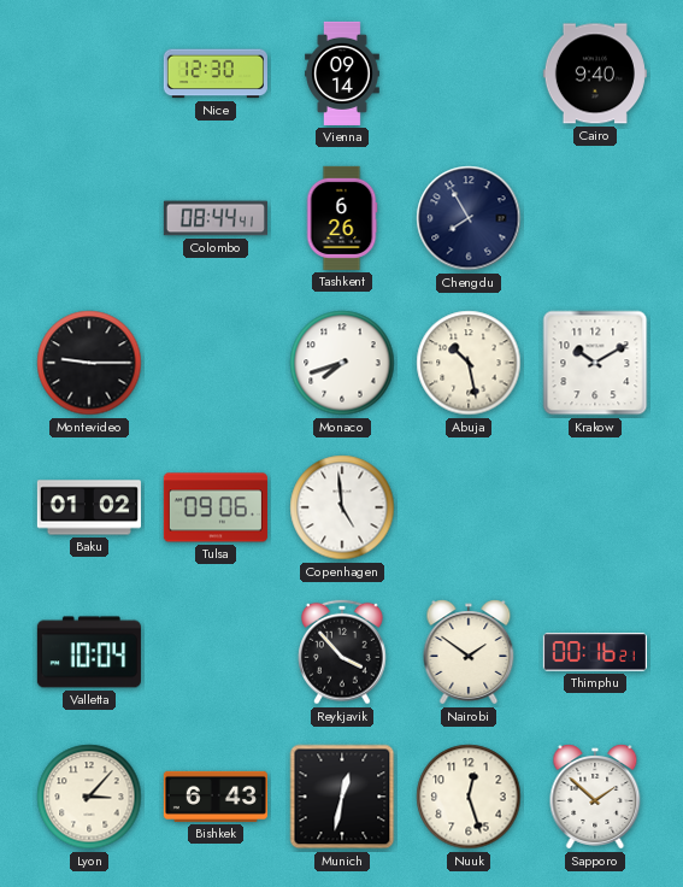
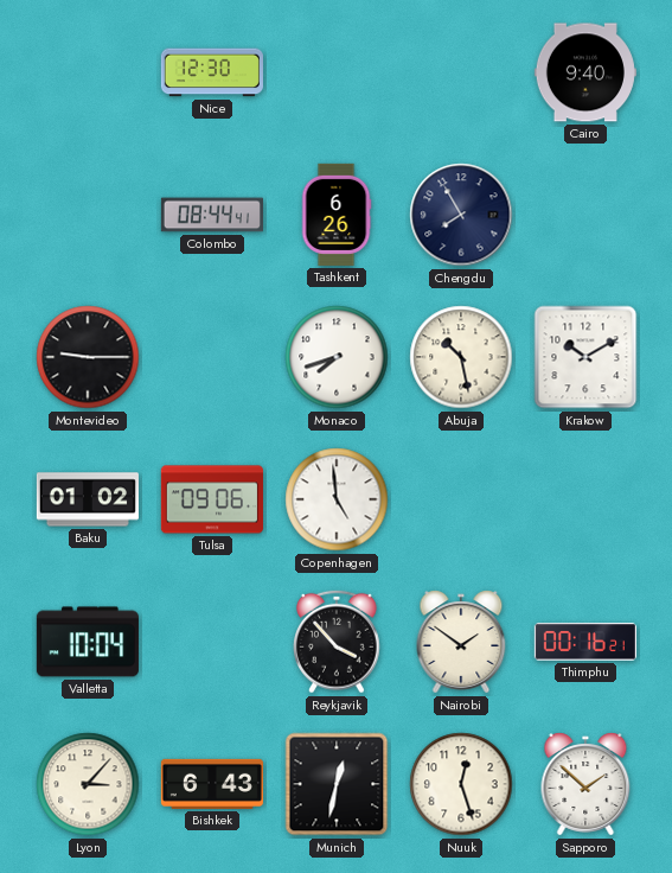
Vienna: 09:14 -> none
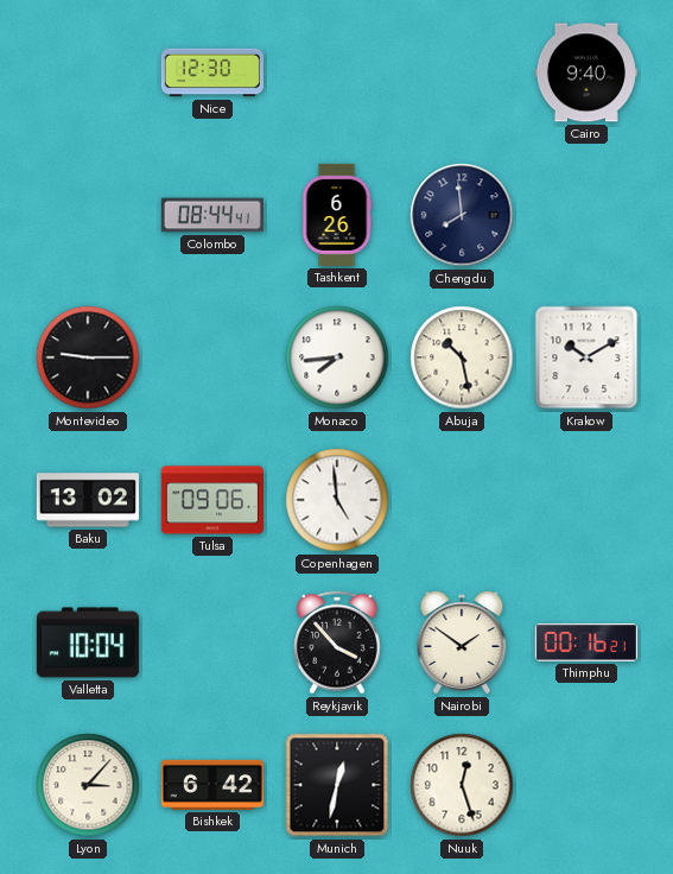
Chengdu: 7:55 -> 7:59
Monaco: 7:42 -> 7:44
Baku: 01:02 -> 13:02
Bishkek: 6:43 -> 6:42
Sapporo: 1:52 -> none
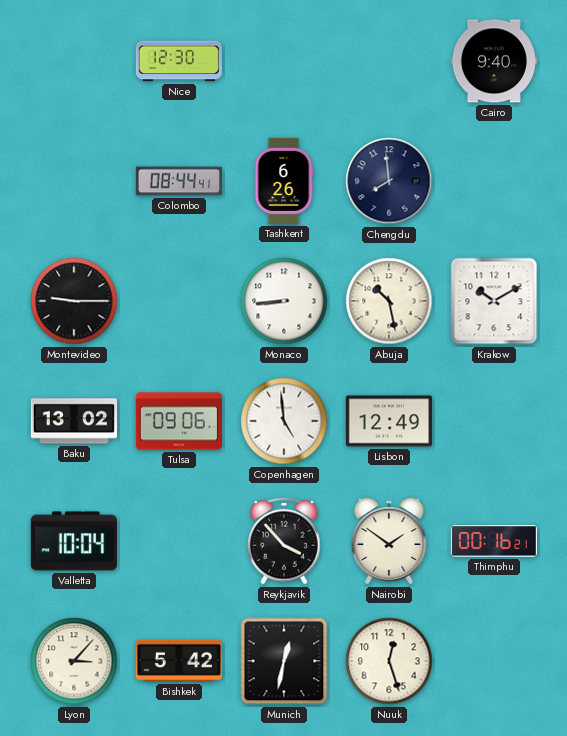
Monaco: 7:44 -> 8:44
Lisbon: none -> 12:49
Bishkek: 6:42 -> 5:42
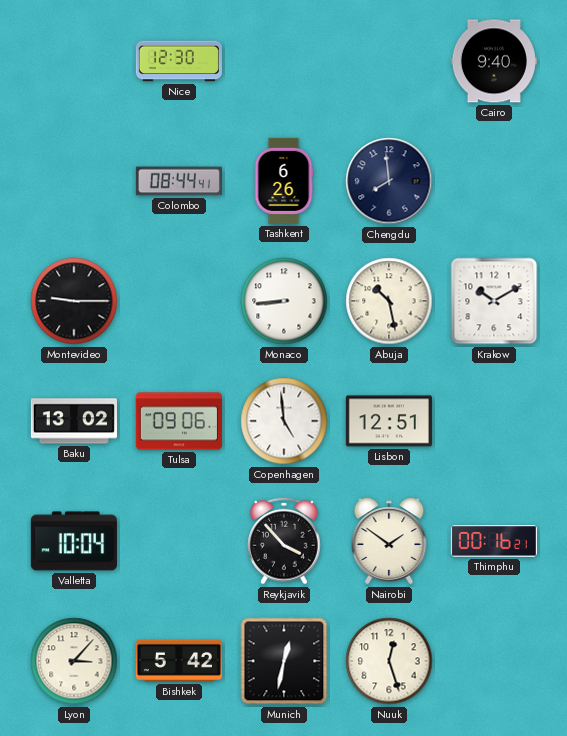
Lisbon: 12:49 -> 12:51
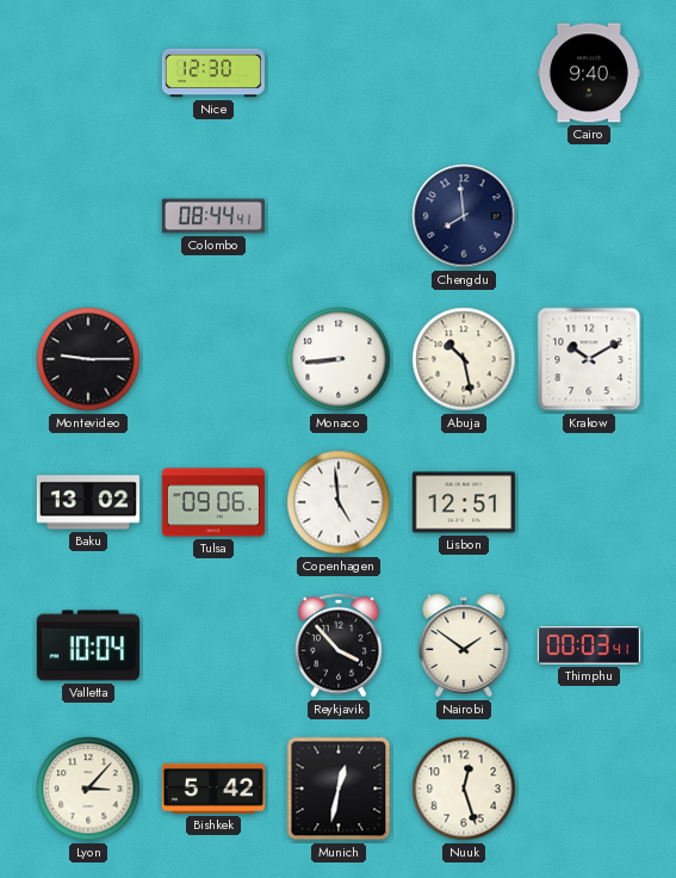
Tashkent: 6:26 -> none
Thimphu: 00:16 -> 00:03
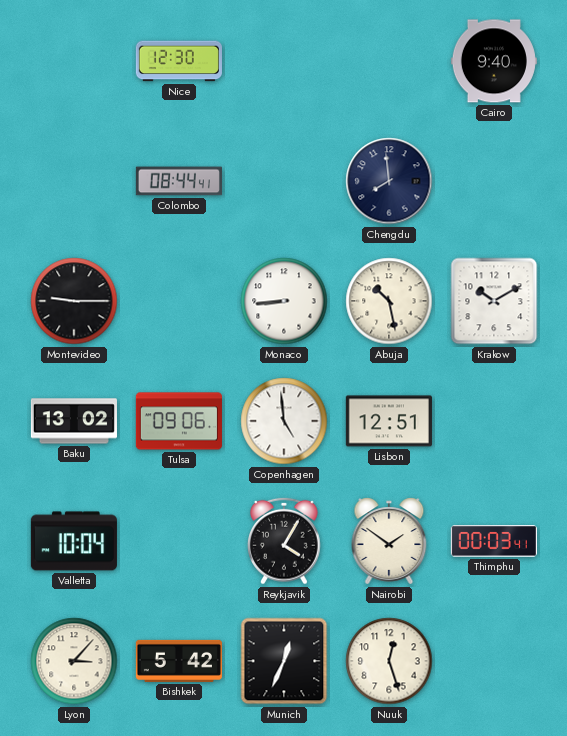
Reykjavik: 3:53 -> 4:05
Munich: 12:32 -> 12:34
